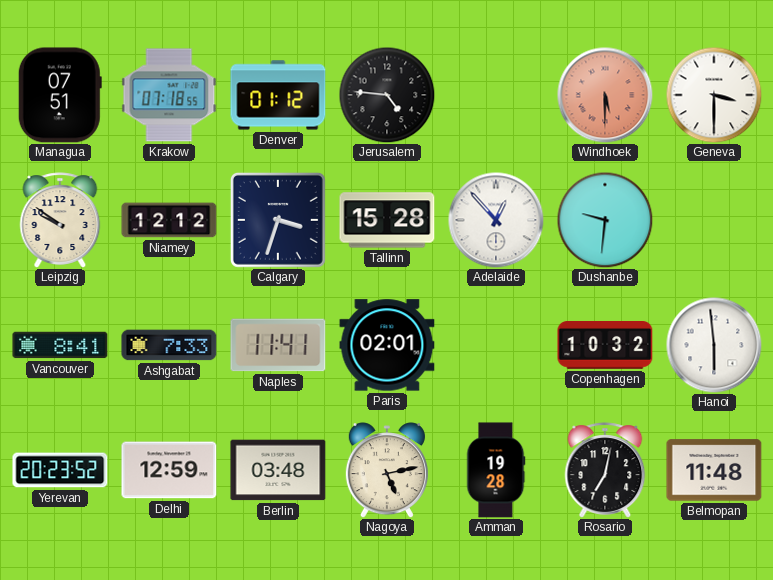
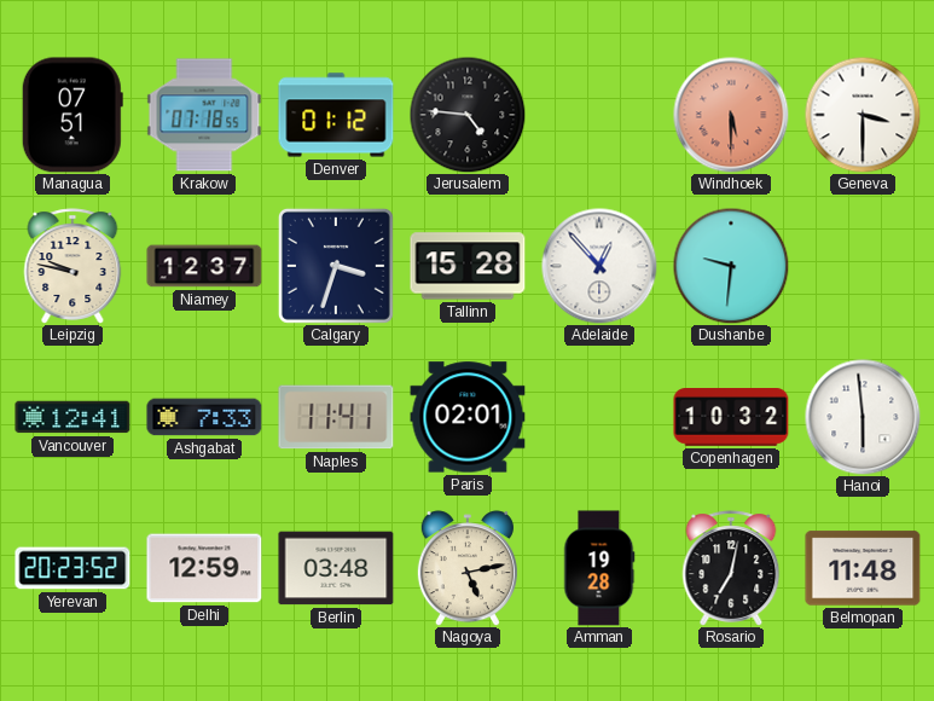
Leipzig: 9:51 -> 9:47
Niamey: 12:12 -> 12:37
Vancouver: 8:41 -> 12:41
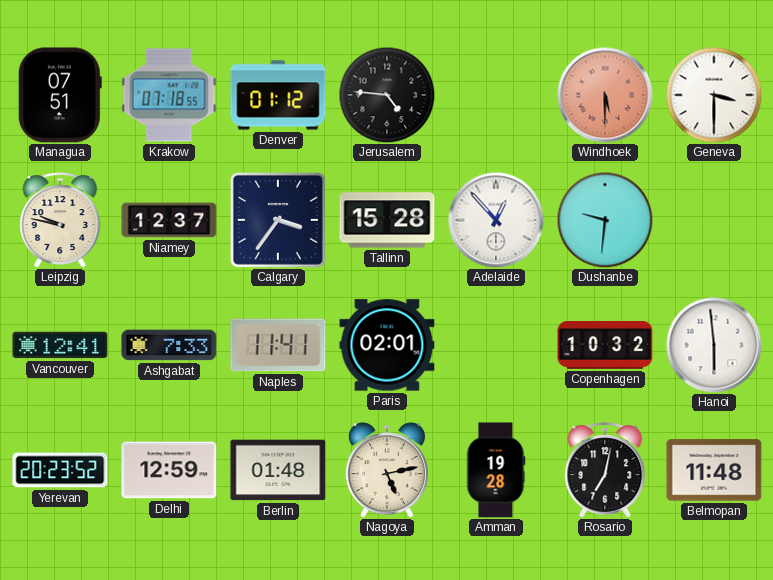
Calgary: 3:33 -> 3:36
Berlin: 03:48 -> 01:48
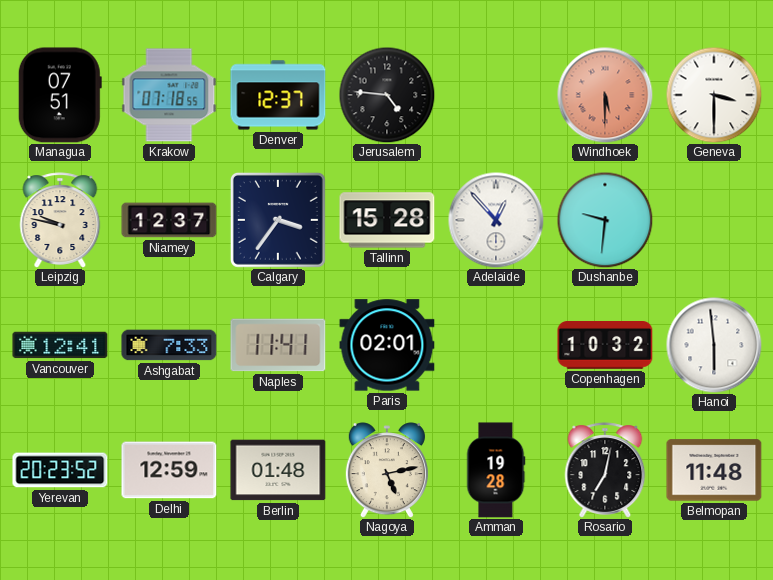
Denver: 01:12 -> 12:37
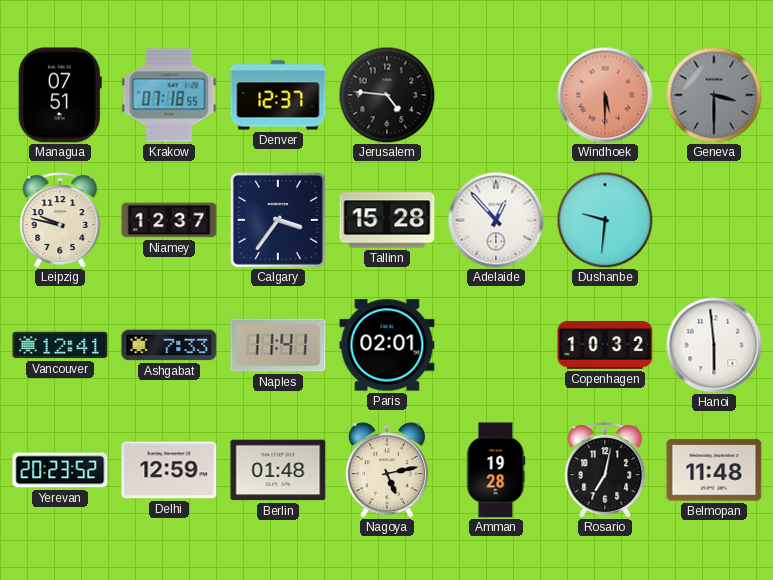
Geneva dial: white -> grey
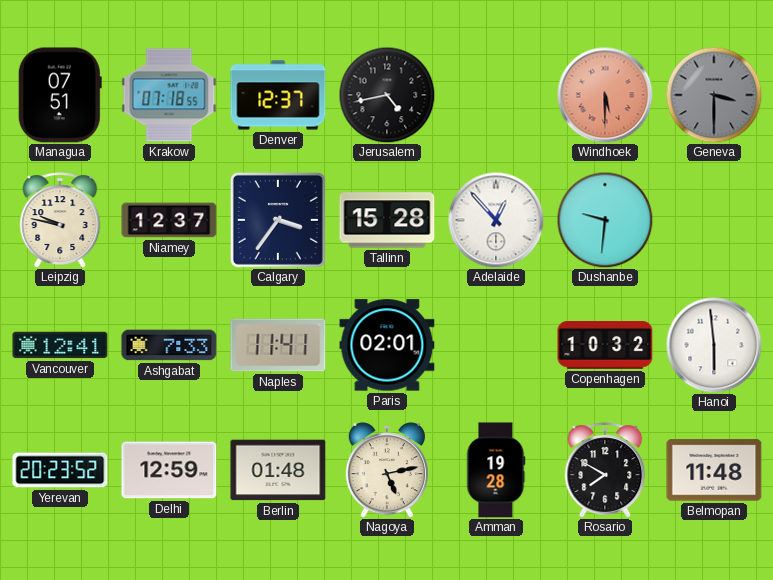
Jerusalem: 4:46 -> 4:43
Rosario: 7:02 -> 7:50
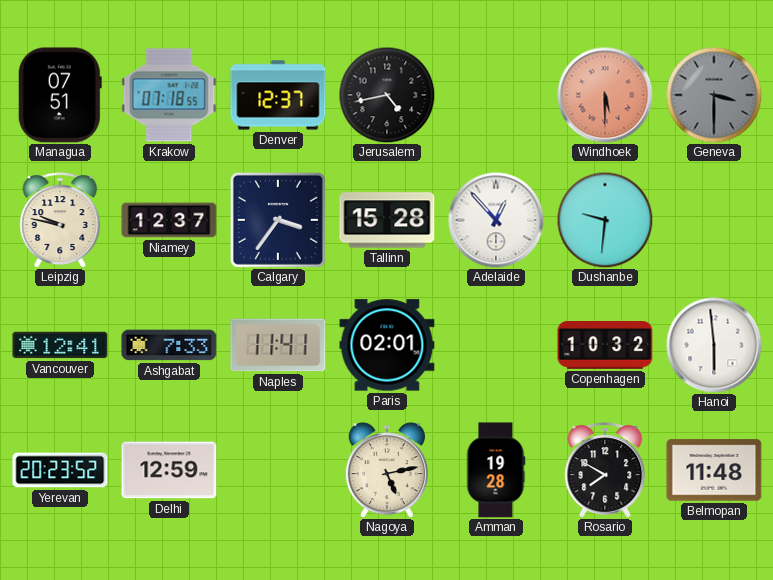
Berlin: 01:48 -> none
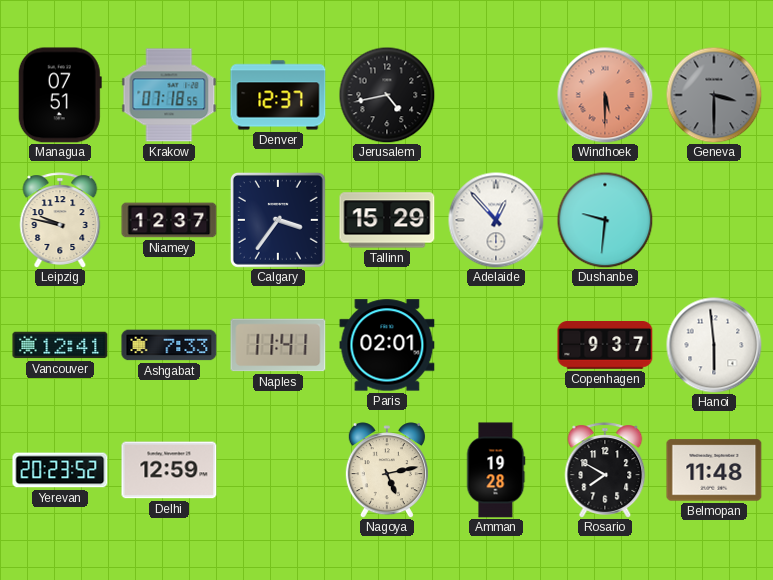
Tallinn: 15:28 -> 15:29
Copenhagen: 10:32 -> 9:37
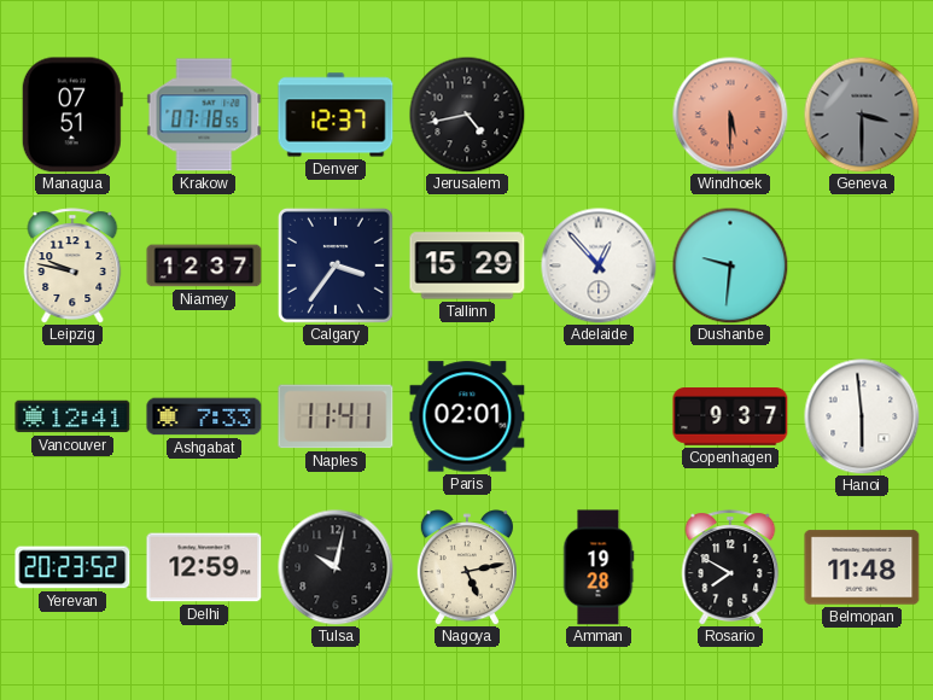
Tulsa: none -> 10:02
